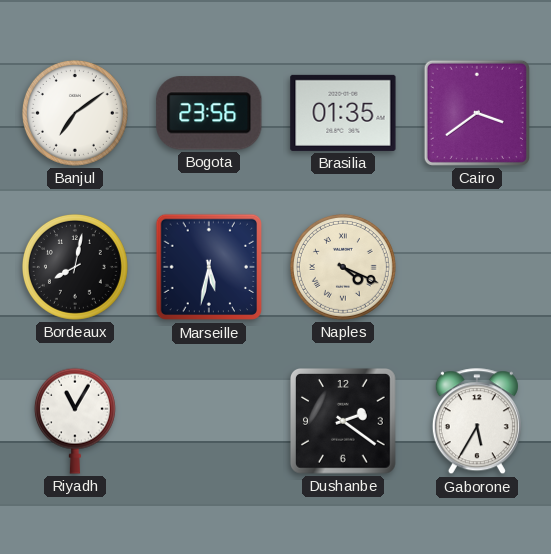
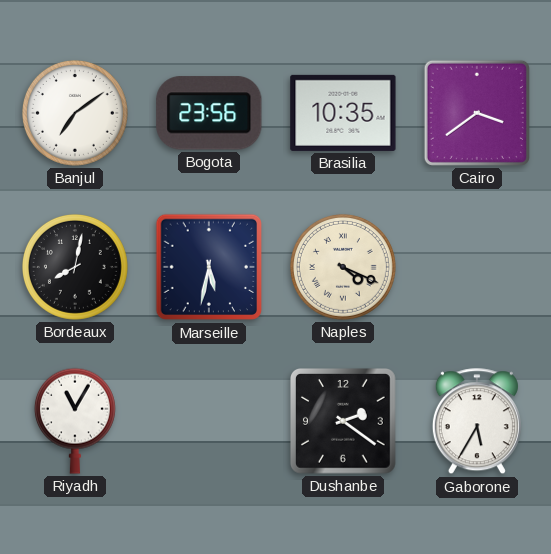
Brasilia: 01:35 -> 10:35
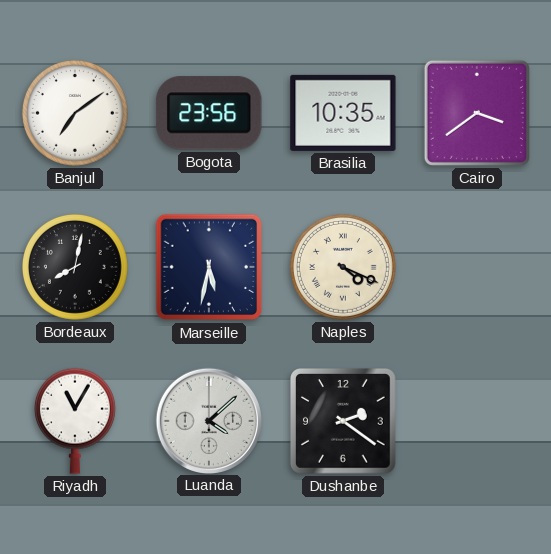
Luanda: none -> 4:08
Gaborone: 5:35 -> none
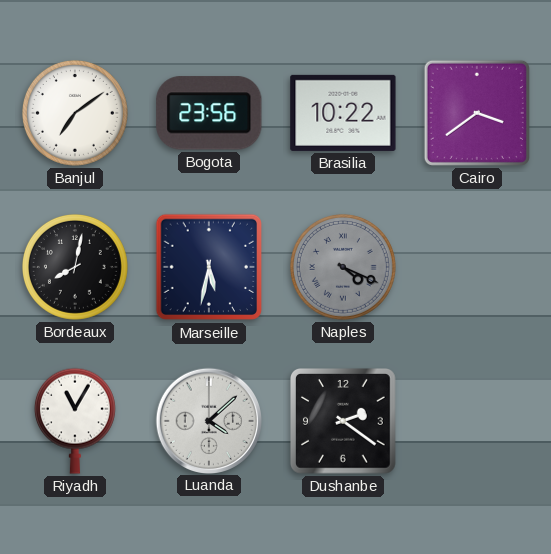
Brasilia: 10:35 -> 10:22
Naples dial: cream -> grey
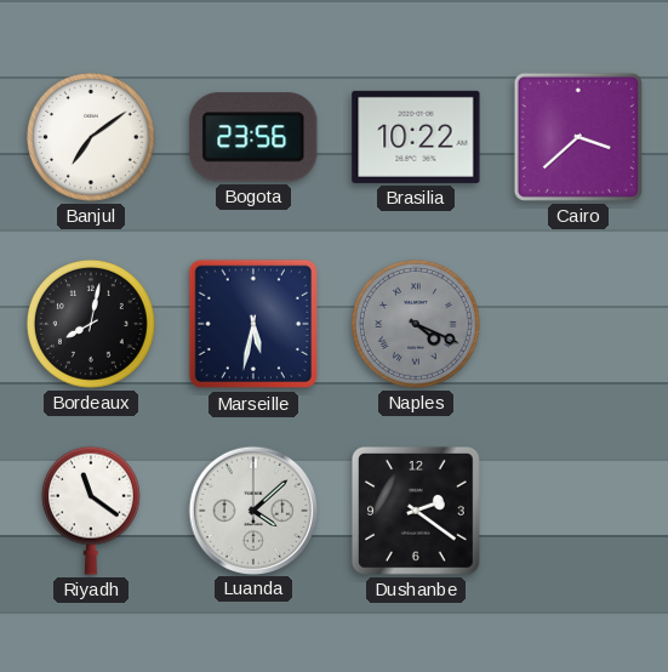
Cairo: 3:39 -> 3:38
Riyadh: 11:05 -> 11:21
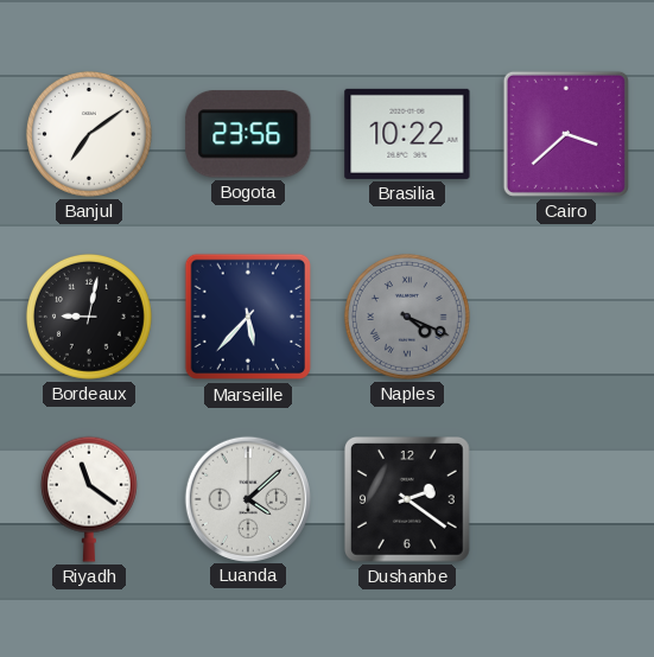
Bordeaux: 8:02 -> 9:02
Marseille: 5:32 -> 5:37
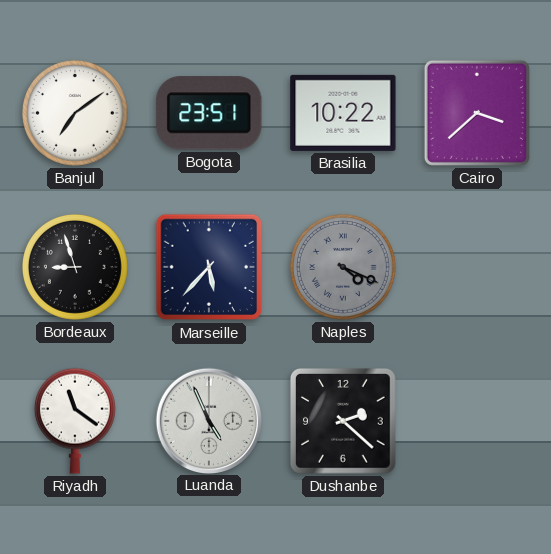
Bogota: 23:56 -> 23:51
Bordeaux: 9:02 -> 8:57
Luanda: 4:08 -> 4:56
Dushanbe: 2:21 -> 2:22
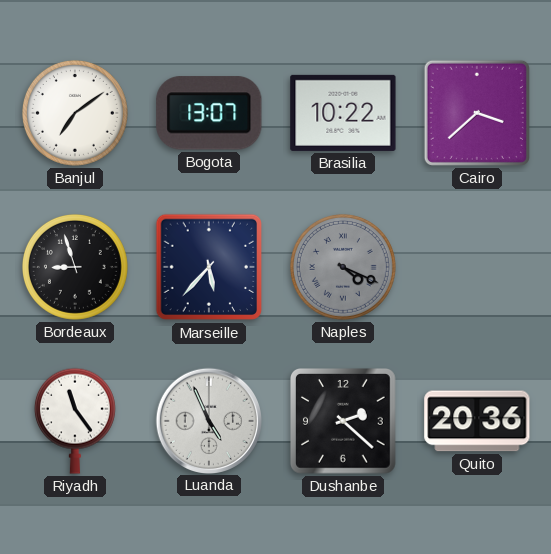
Bogota: 23:51 -> 13:07
Riyadh: 11:21 -> 11:24
Quito: none -> 20:36
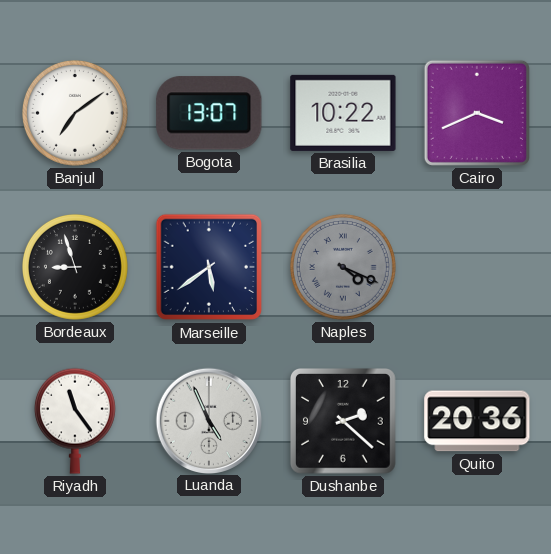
Cairo: 3:38 -> 3:41
Marseille: 5:37 -> 5:39
